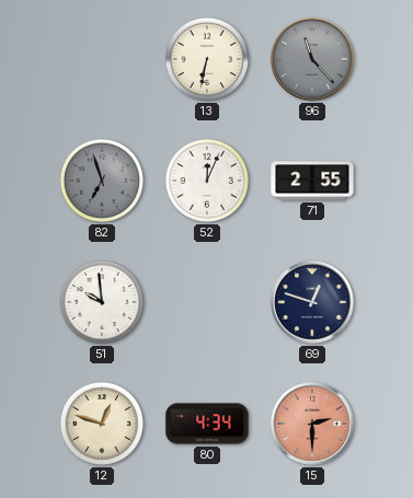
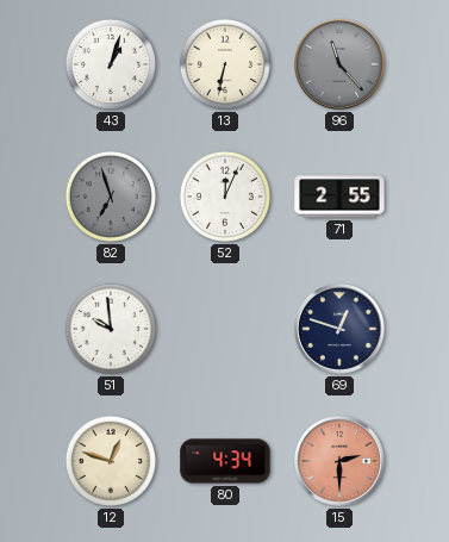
43: none -> 1:03
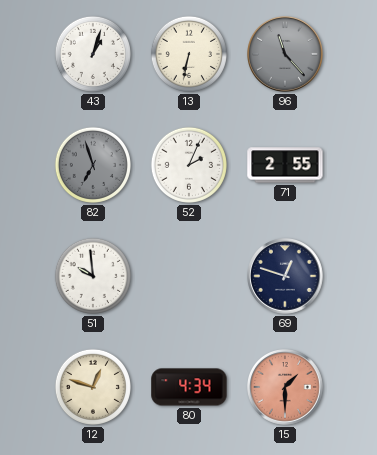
52: 12:04 -> 2:04
15: 2:30 -> 1:30
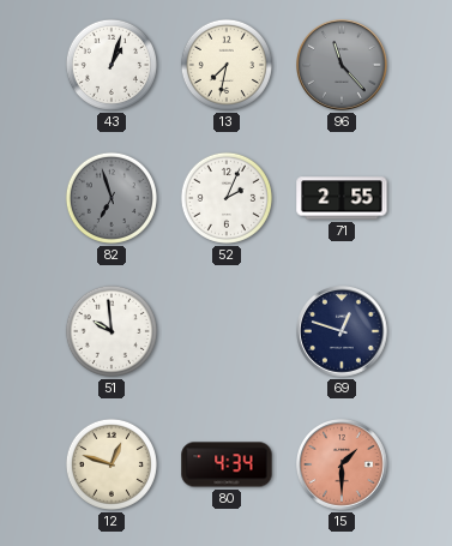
13: 6:32 -> 7:32
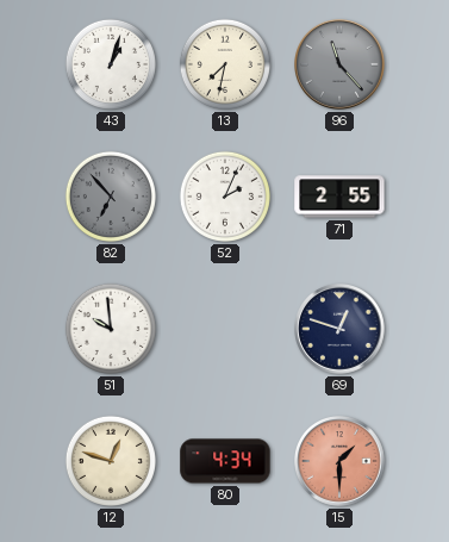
82: 6:57 -> 6:53
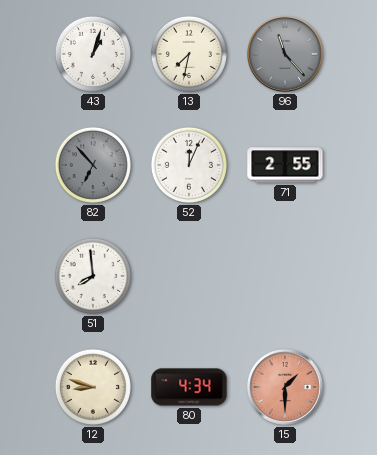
52: 2:04 -> 12:04
51: 9:59 -> 7:59
69: 12:48 -> none
12: 12:48 -> 8:48
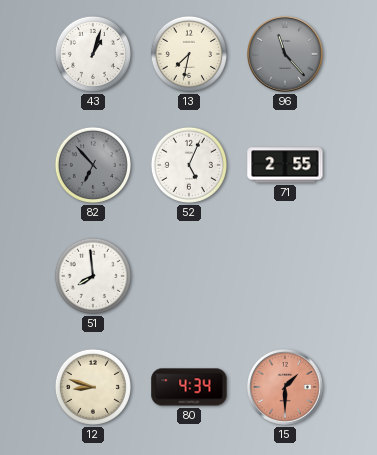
52: 12:04 -> 5:04
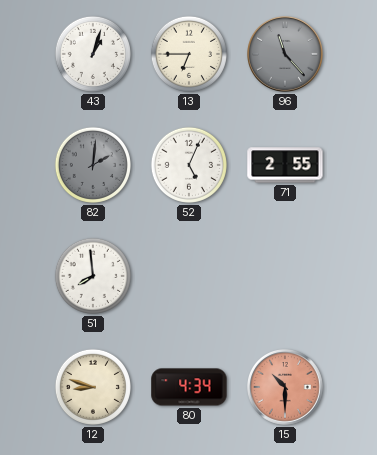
13: 7:32 -> 6:45
82: 6:53 -> 2:01
15: 1:30 -> 10:30
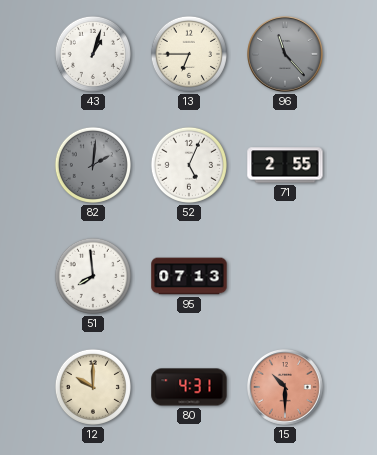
95: none -> 07:13
12: 8:48 -> 10:00
80: 4:34 -> 4:31
